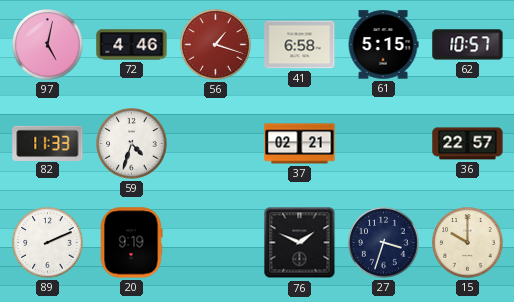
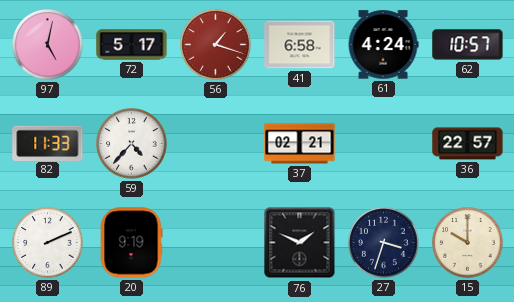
72: 4:46 -> 5:17
61: 5:15 -> 4:24
59: 4:33 -> 4:37
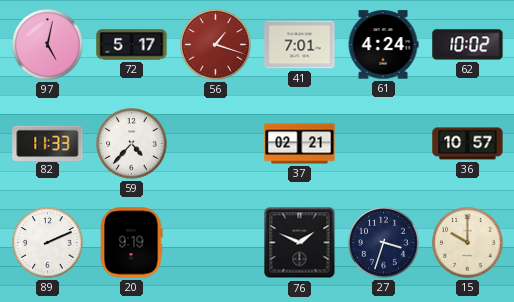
41: 6:58 -> 7:01
62: 10:57 -> 10:02
36: 22:57 -> 10:57
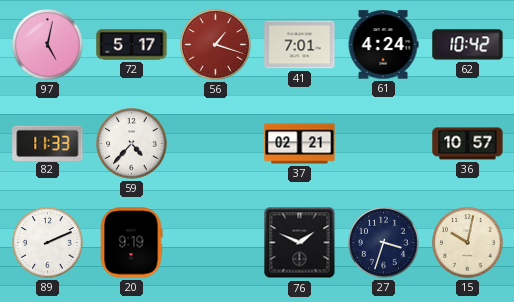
62: 10:02 -> 10:42
15: 10:00 -> 10:02
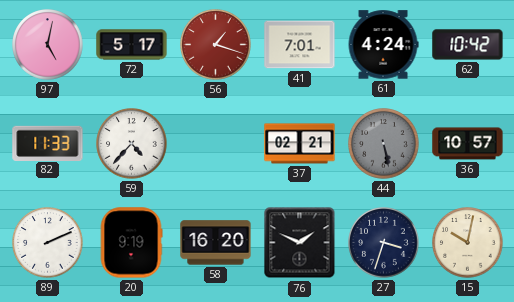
44: none -> 5:28
58: none -> 16:20
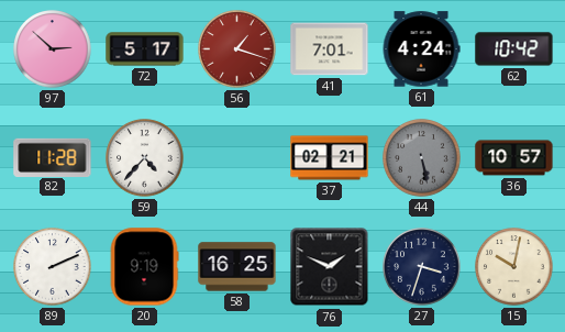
97: 5:02 -> 2:52
82: 11:33 -> 11:28
58: 16:20 -> 16:25
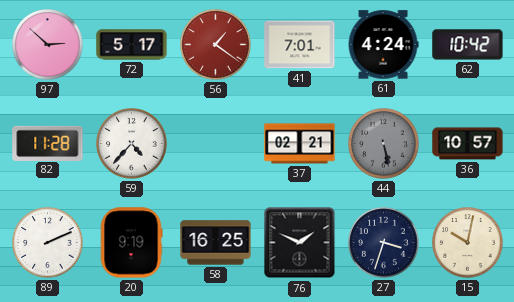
56: 1:18 -> 1:21
